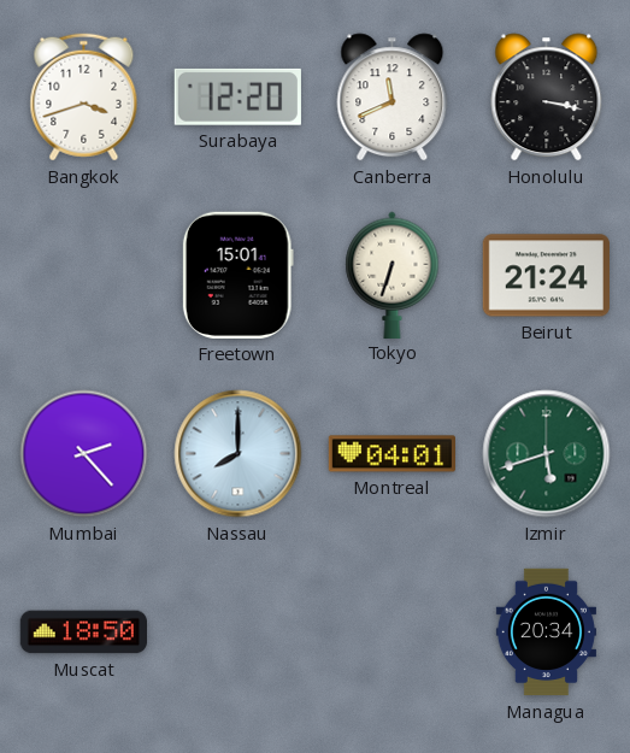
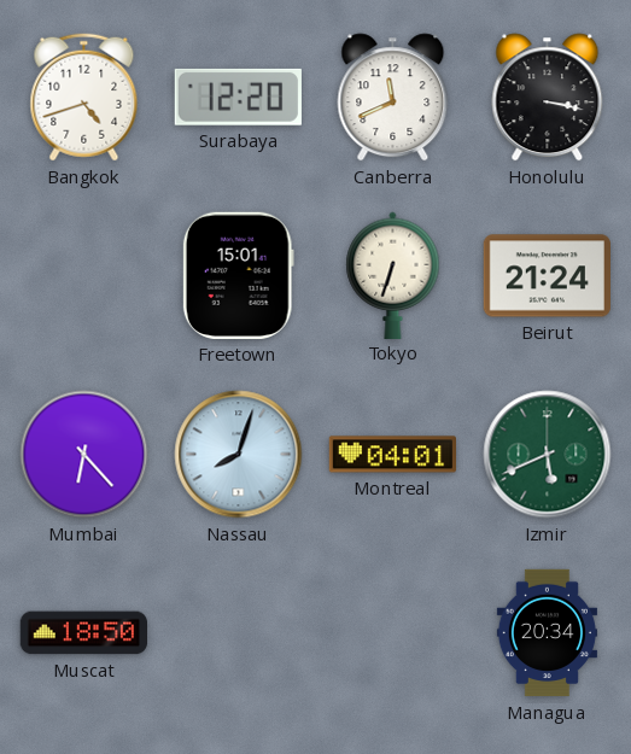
Bangkok: 3:42 -> 4:42
Mumbai: 2:23 -> 6:23
Nassau: 8:00 -> 8:03
Izmir: 5:42 -> 5:41
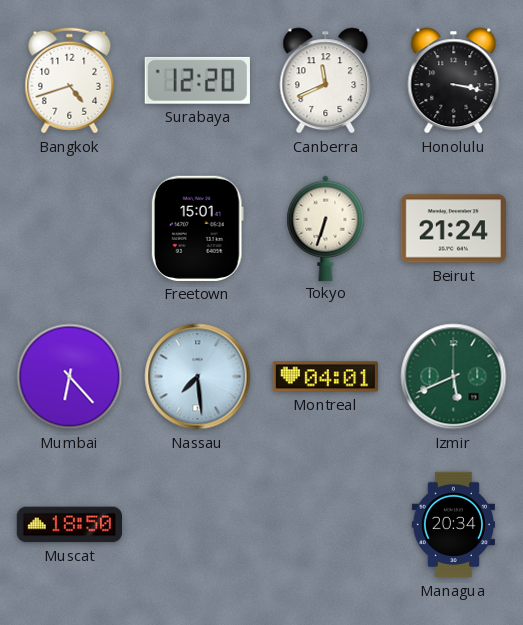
Nassau: 8:03 -> 7:29
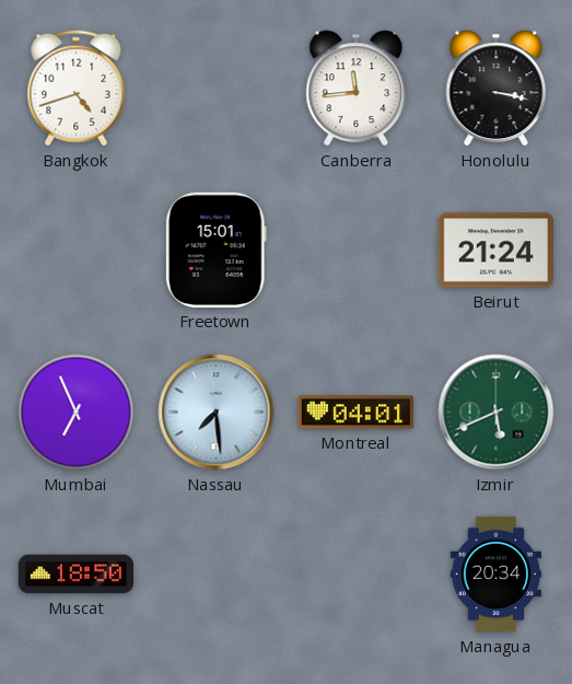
Surabaya: 12:20 -> none
Canberra: 11:41 -> 11:44
Tokyo: 6:33 -> none
Mumbai: 6:23 -> 6:56
